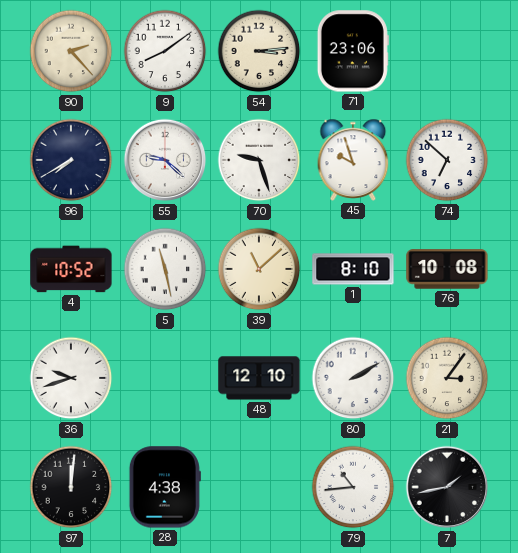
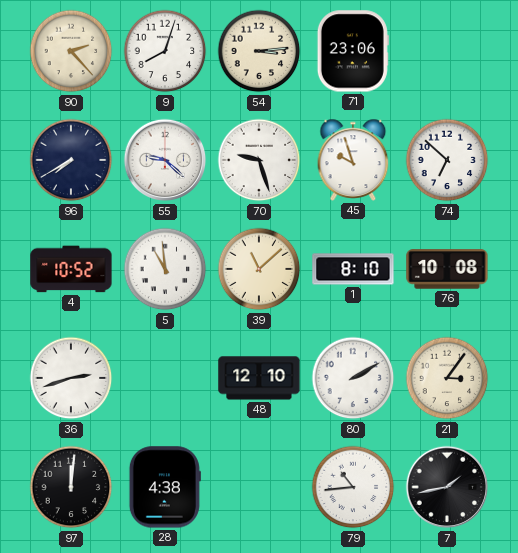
9: 8:09 -> 8:03
5: 11:28 -> 10:59
36: 9:42 -> 2:42
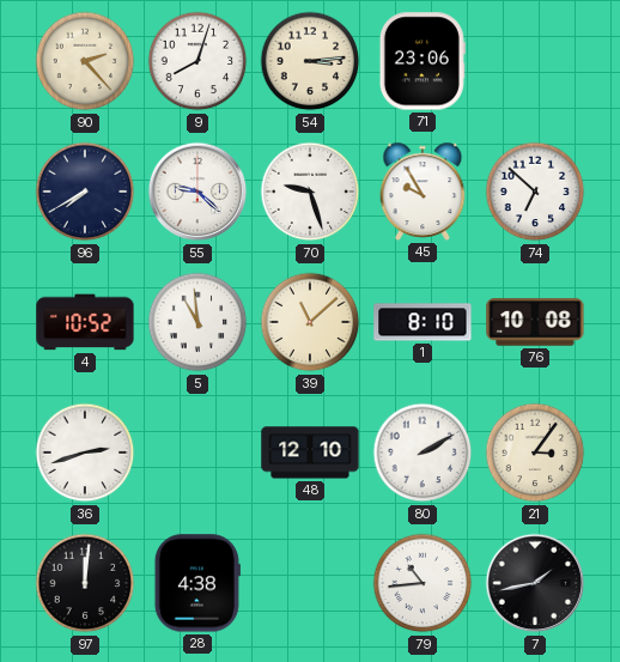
45: 9:57 -> 9:55
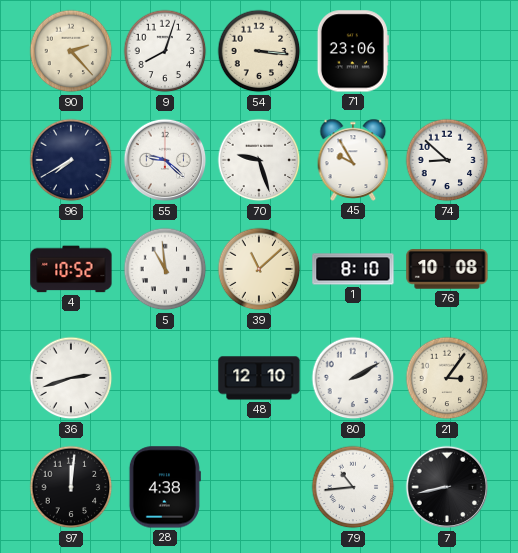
54: 3:14 -> 3:16
74: 6:52 -> 8:52
7: 1:43 -> 8:43
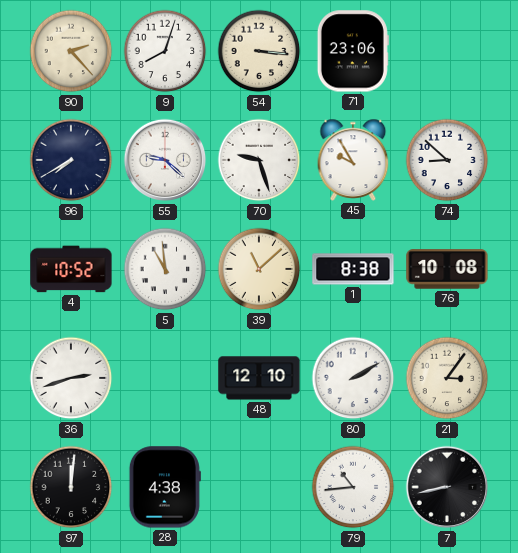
1: 8:10 -> 8:38
